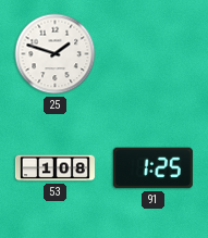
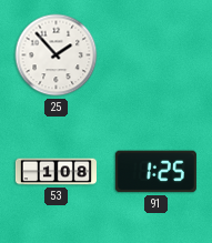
25: 1:48 -> 1:53
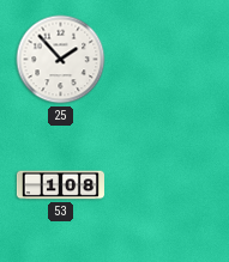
91: 1:25 -> none
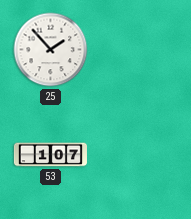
53: 1:08 -> 1:07
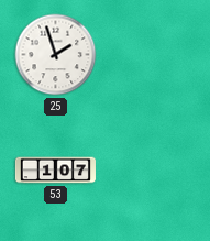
25: 1:53 -> 1:57
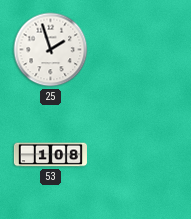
53: 1:07 -> 1:08
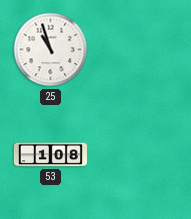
25: 1:57 -> 10:57
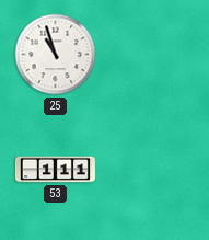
53: 1:08 -> 1:11
